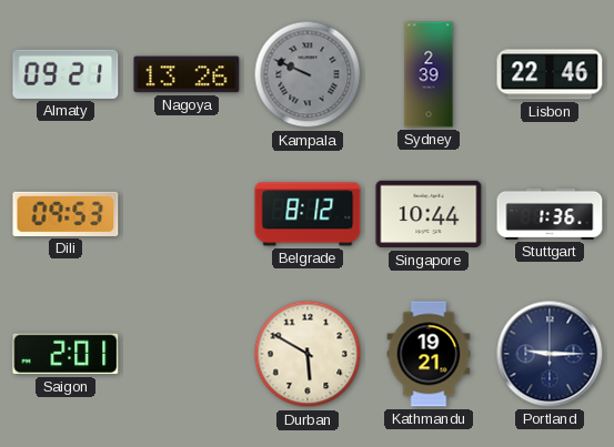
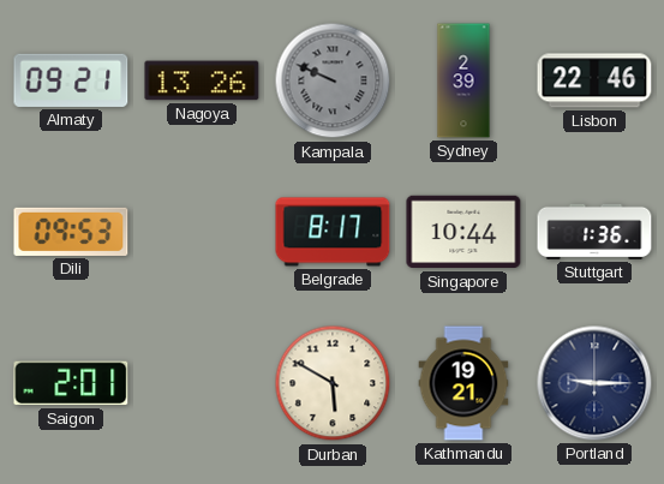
Belgrade: 8:12 -> 8:17
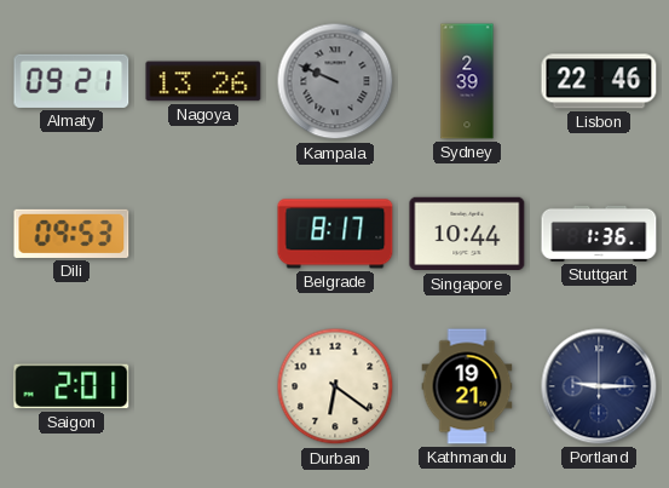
Durban: 5:50 -> 6:21
